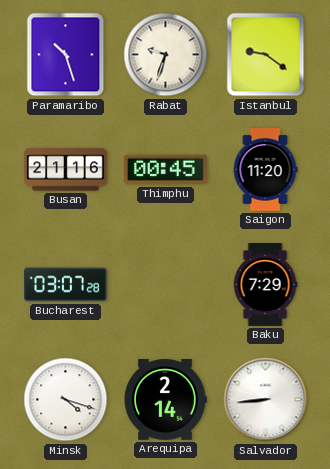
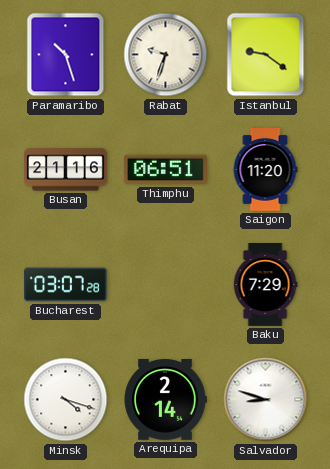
Thimphu: 00:45 -> 06:51
Salvador: 8:44 -> 8:48
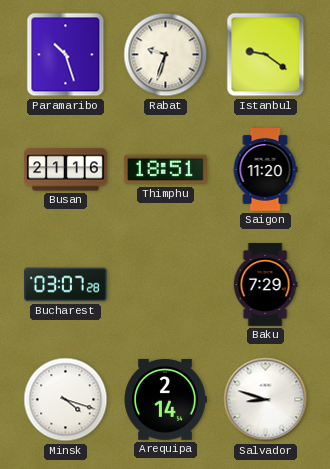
Thimphu: 06:51 -> 18:51
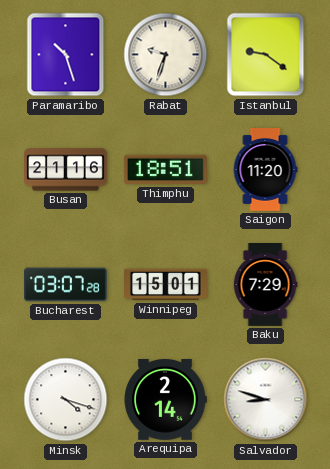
Winnipeg: none -> 15:01
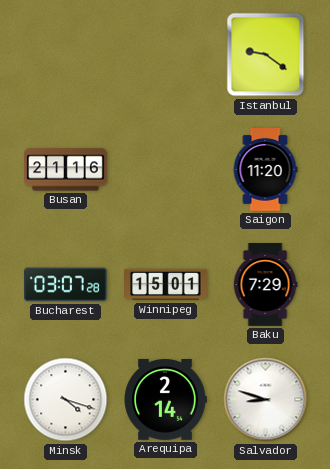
Paramaribo: 10:27 -> none
Rabat: 9:33 -> none
Thimphu: 18:51 -> none
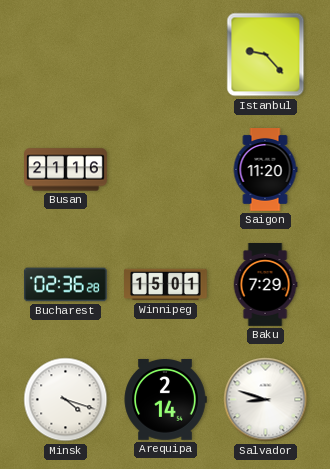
Istanbul: 9:21 -> 9:23
Bucharest: 03:07 -> 02:36
